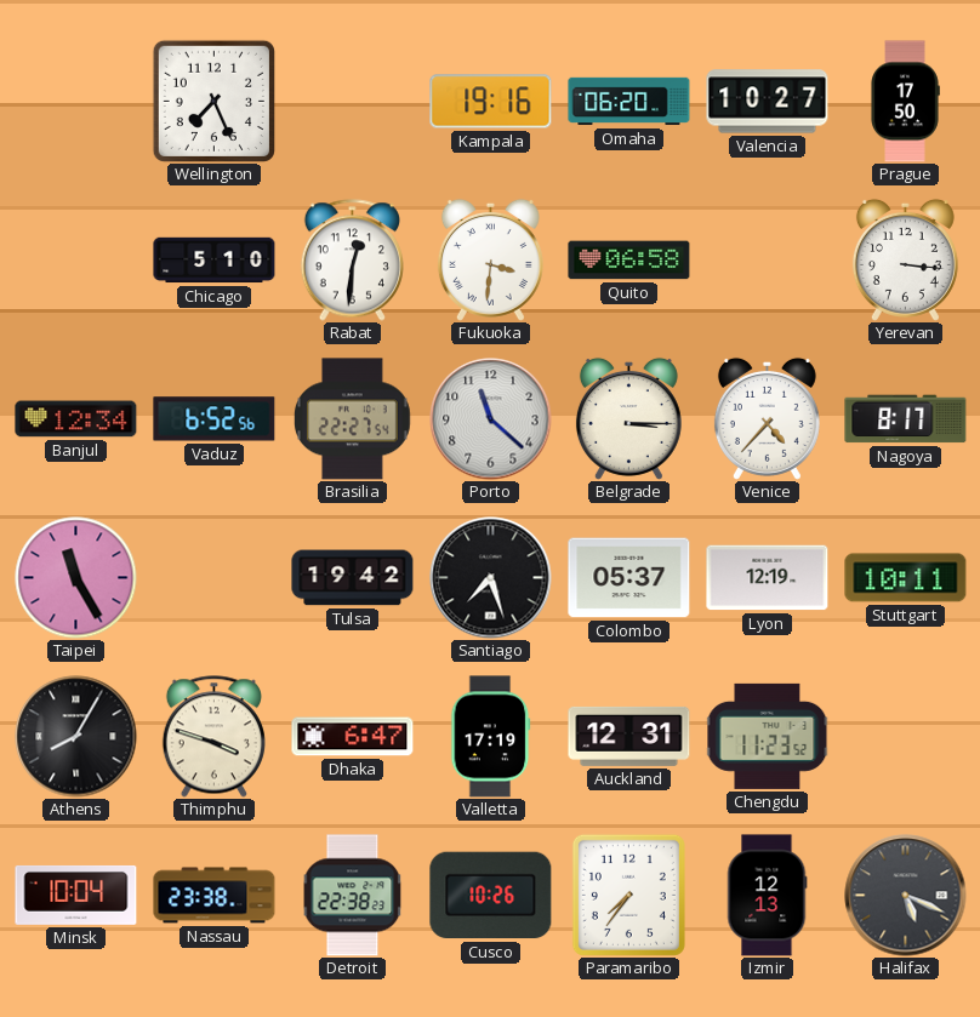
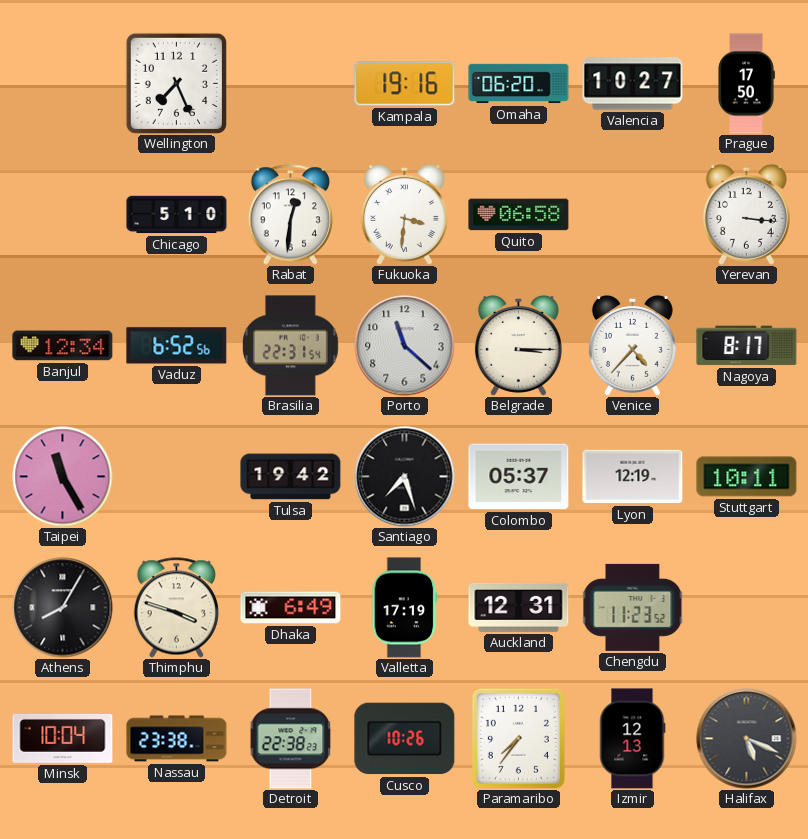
Brasilia: 22:27 -> 22:31
Dhaka: 6:47 -> 6:49
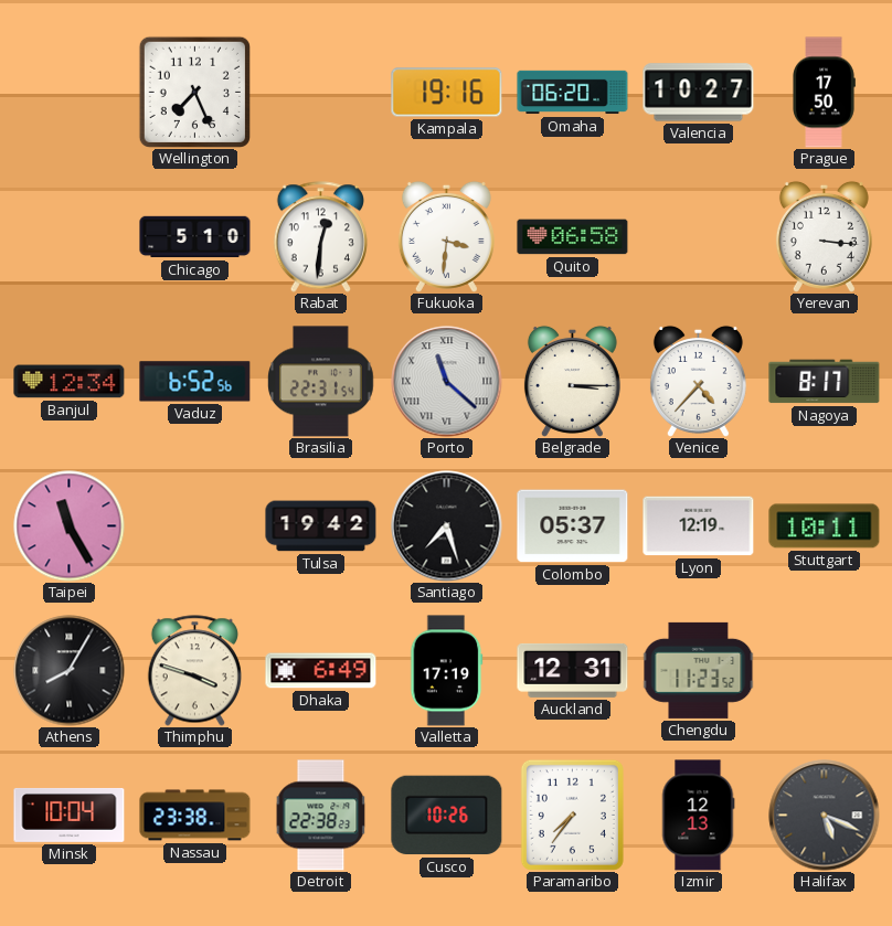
Porto numerals: Arabic -> Roman
